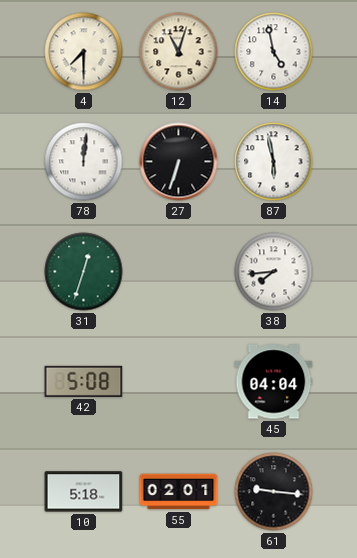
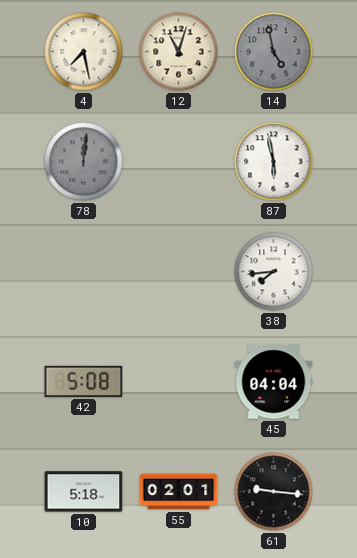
4: 7:30 -> 7:28
14 dial: white -> grey
78 dial: white -> grey
27: 6:33 -> none
31: 12:33 -> none
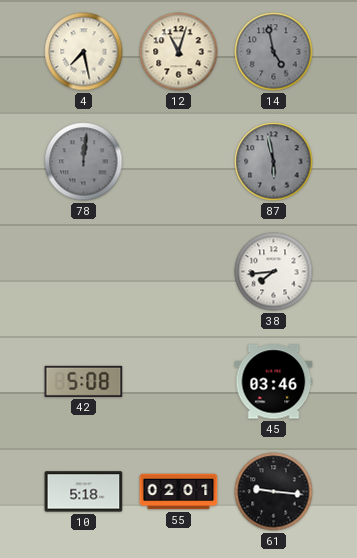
87 dial: white -> grey
45: 04:04 -> 03:46
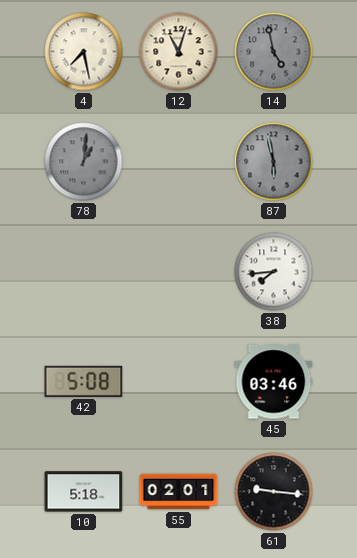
78: 12:01 -> 1:01
